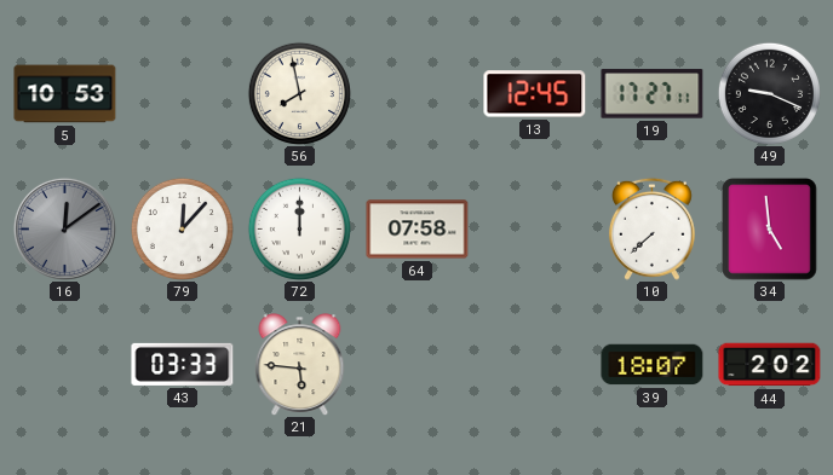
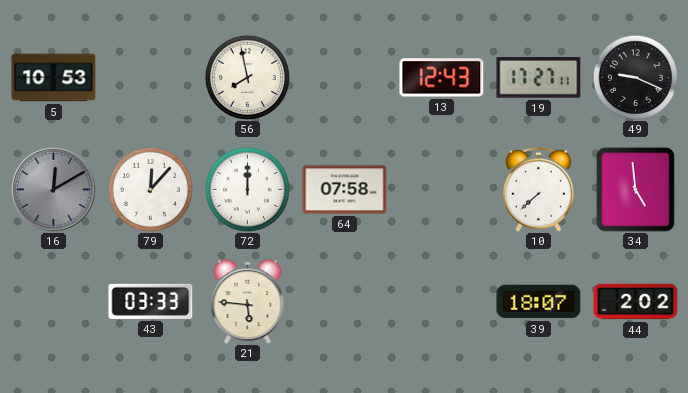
13: 12:45 -> 12:43
16: 12:09 -> 12:10
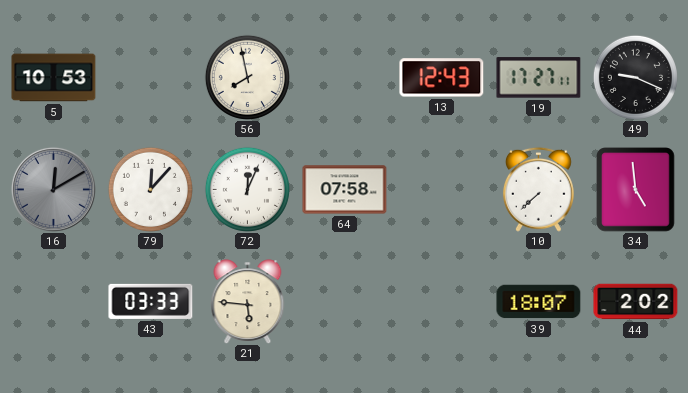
72: 12:00 -> 12:04
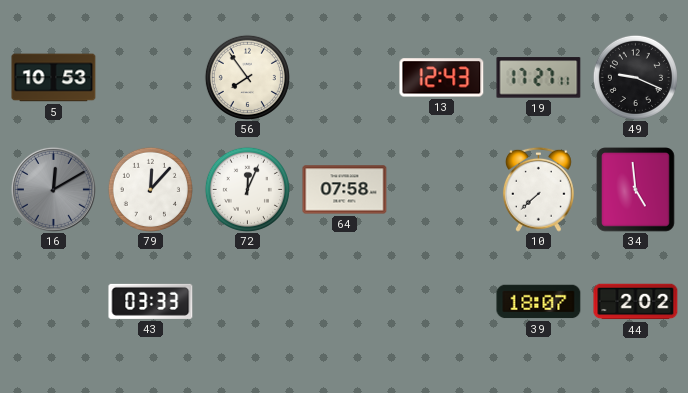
56: 7:58 -> 7:54
21: 5:46 -> none
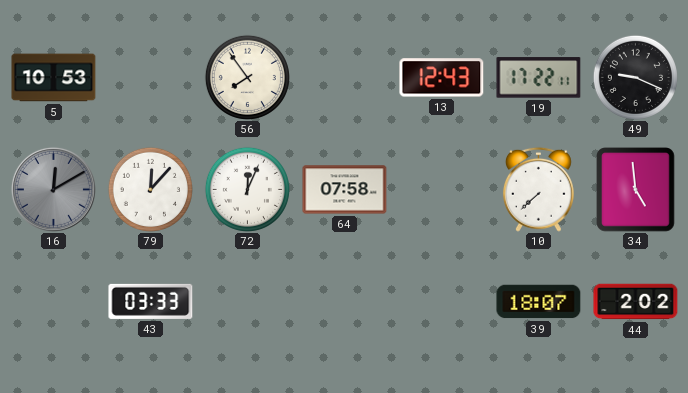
19: 17:27 -> 17:22
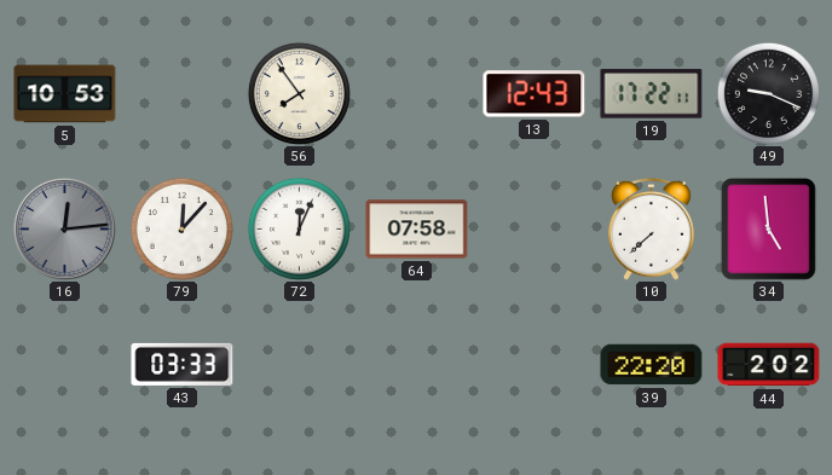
16: 12:10 -> 12:14
39: 18:07 -> 22:20
